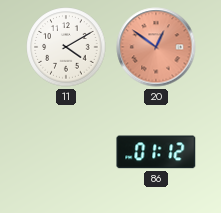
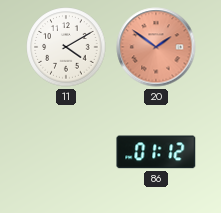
20: 12:51 -> 1:51
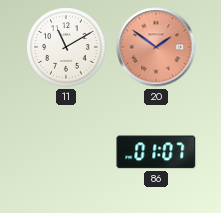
11: 4:10 -> 11:10
86: 01:12 -> 01:07
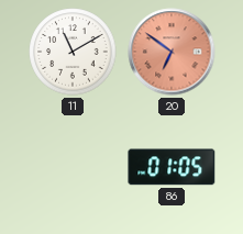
20: 1:51 -> 6:51
86: 01:07 -> 01:05
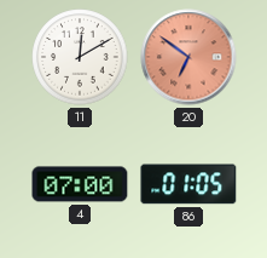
11: 11:10 -> 12:10
4: none -> 07:00
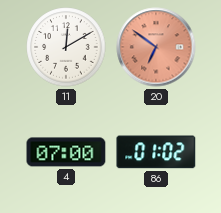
86: 01:05 -> 01:02
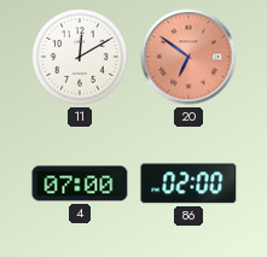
86: 01:02 -> 02:00
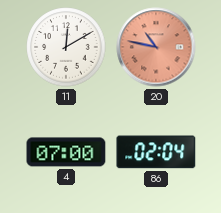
20: 6:51 -> 10:47
86: 02:00 -> 02:04
